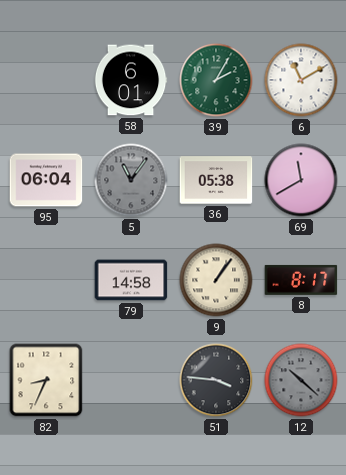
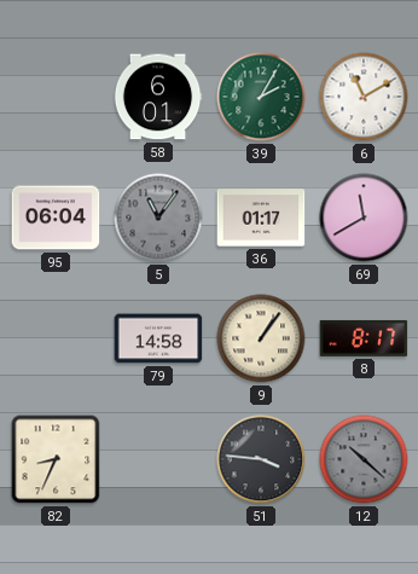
36: 05:38 -> 01:17
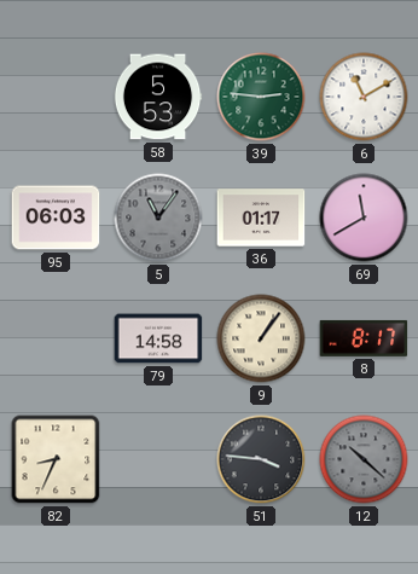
58: 6:01 -> 5:53
39: 2:05 -> 2:46
95: 06:04 -> 06:03
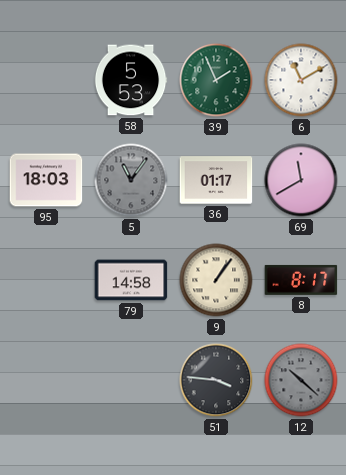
39: 2:46 -> 1:56
95: 06:03 -> 18:03
82: 8:34 -> none
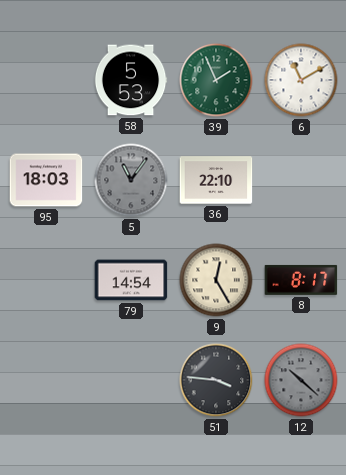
36: 01:17 -> 22:10
69: 11:40 -> none
79: 14:58 -> 14:54
9: 1:06 -> 12:25
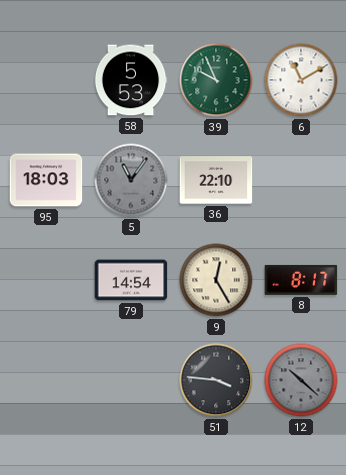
39: 1:56 -> 9:56
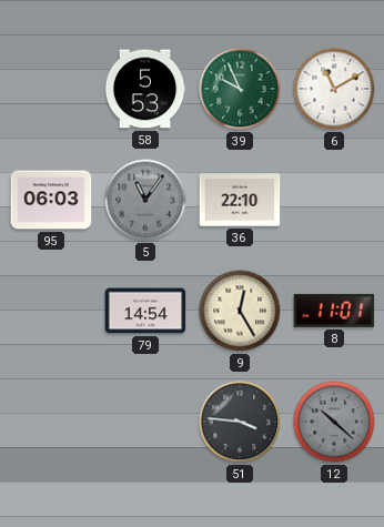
95: 18:03 -> 06:03
8: 8:17 -> 11:01
